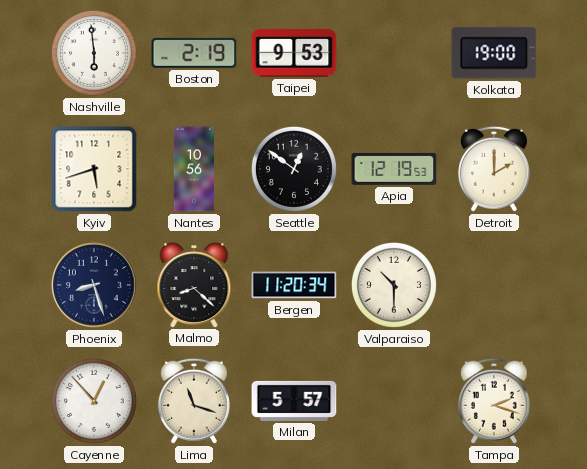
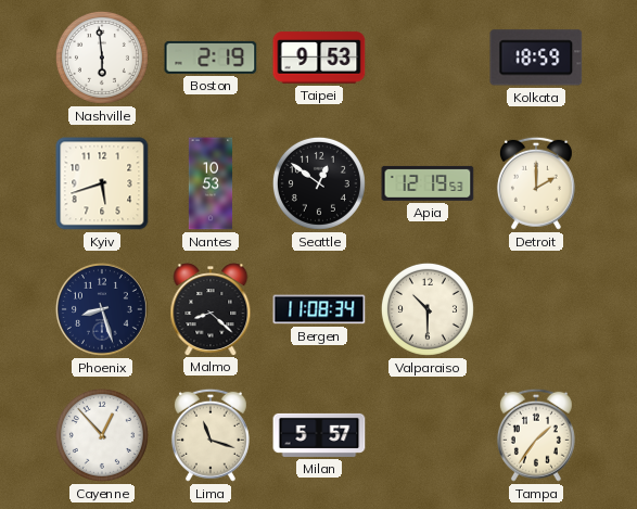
Kolkata: 19:00 -> 18:59
Nantes: 10:56 -> 10:53
Bergen: 11:20 -> 11:08
Tampa: 2:18 -> 1:36
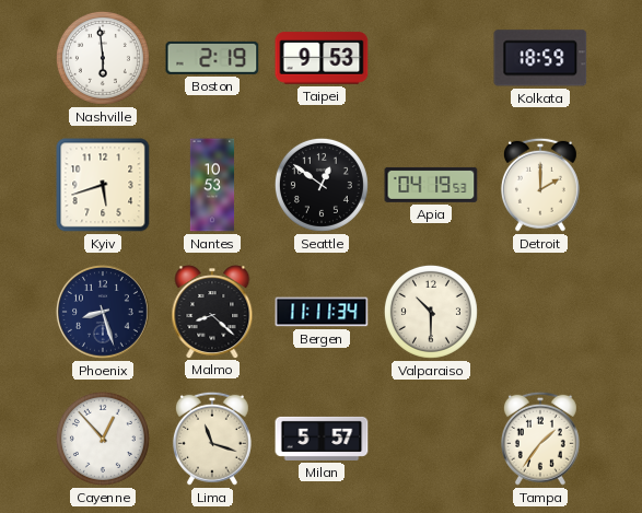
Apia: 12:19 -> 04:19
Bergen: 11:08 -> 11:11
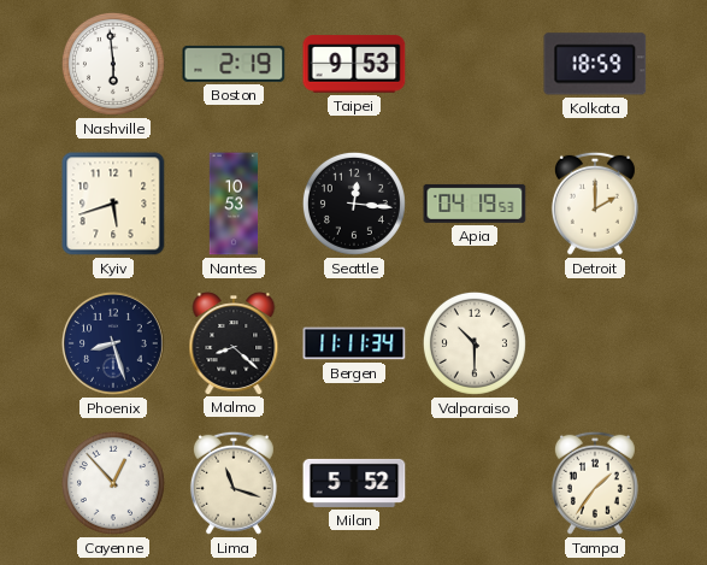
Seattle: 12:51 -> 12:16
Milan: 5:57 -> 5:52
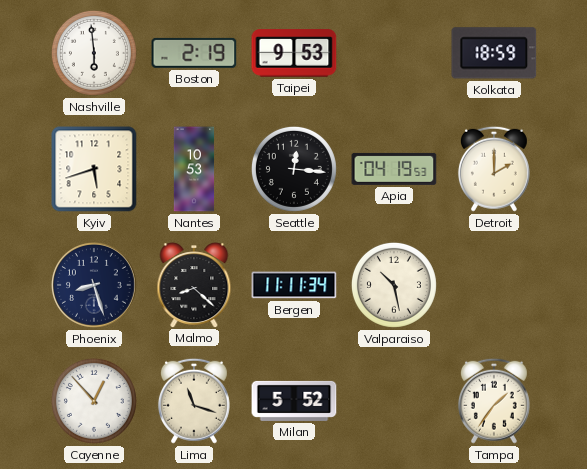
Valparaiso: 10:30 -> 10:28
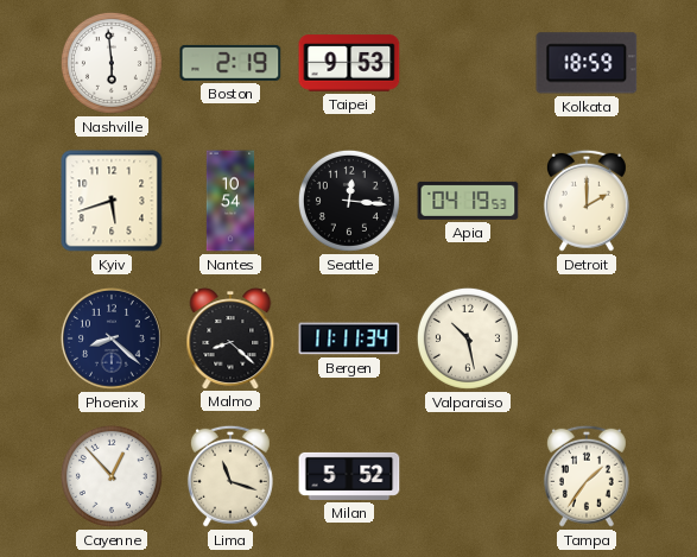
Nantes: 10:53 -> 10:54
Phoenix: 8:27 -> 8:22
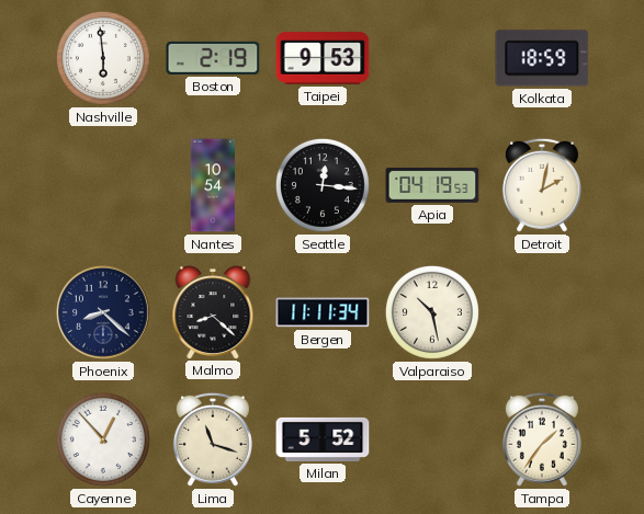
Kyiv: 5:42 -> none
Detroit: 2:00 -> 2:02
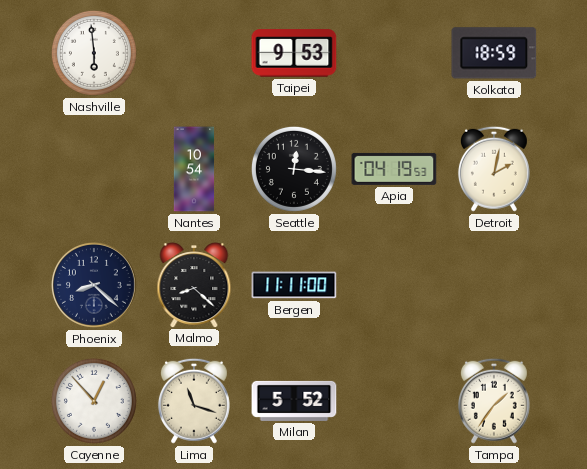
Boston: 2:19 -> none
Bergen: 11:11:34 -> 11:11:00
Valparaiso: 10:28 -> none
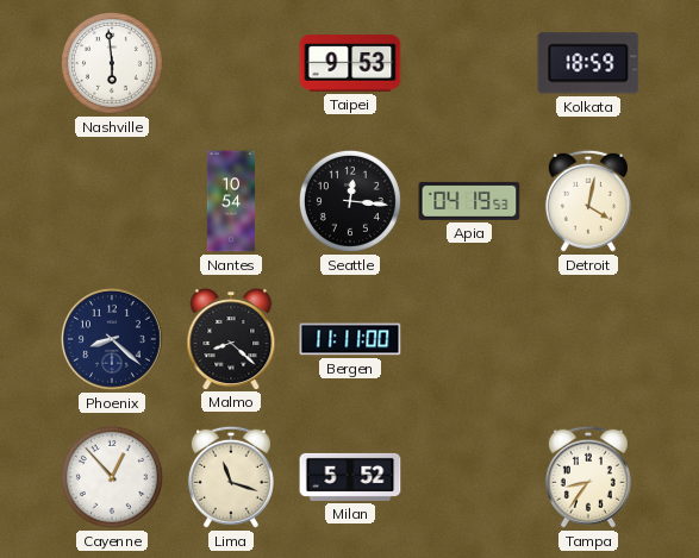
Detroit: 2:02 -> 4:02
Tampa: 1:36 -> 8:36
